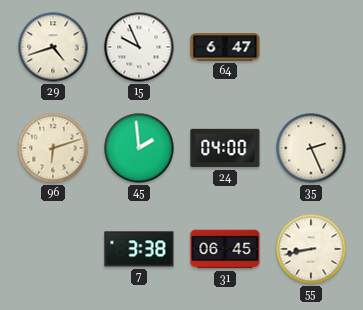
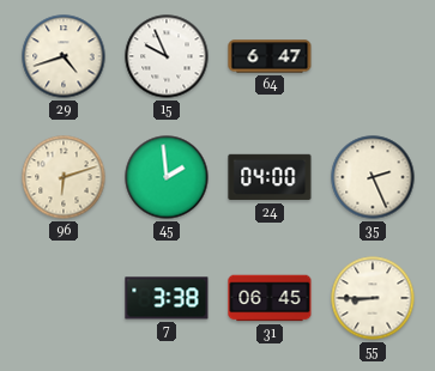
55: 8:43 -> 8:45
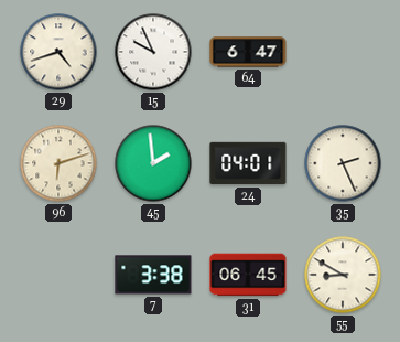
24: 04:00 -> 04:01
55: 8:45 -> 8:50
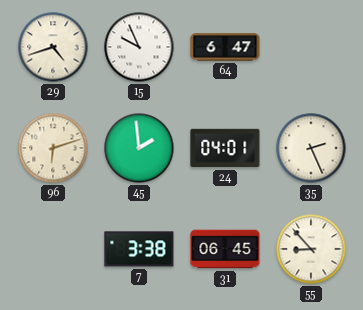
55: 8:50 -> 8:53
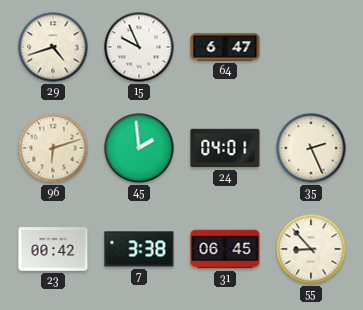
23: none -> 00:42
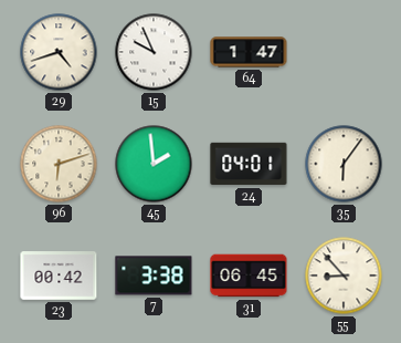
64: 6:47 -> 1:47
35: 2:26 -> 6:06
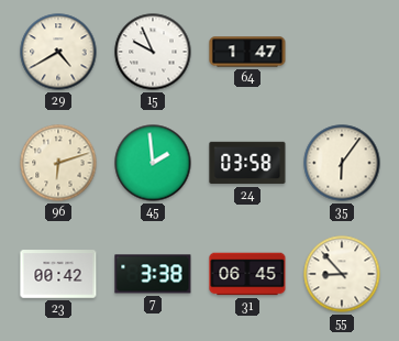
29: 4:42 -> 4:40
24: 04:01 -> 03:58
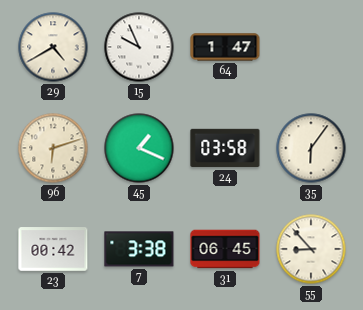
45: 1:59 -> 1:19
